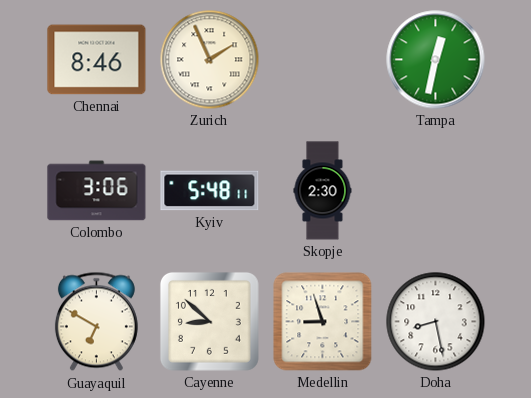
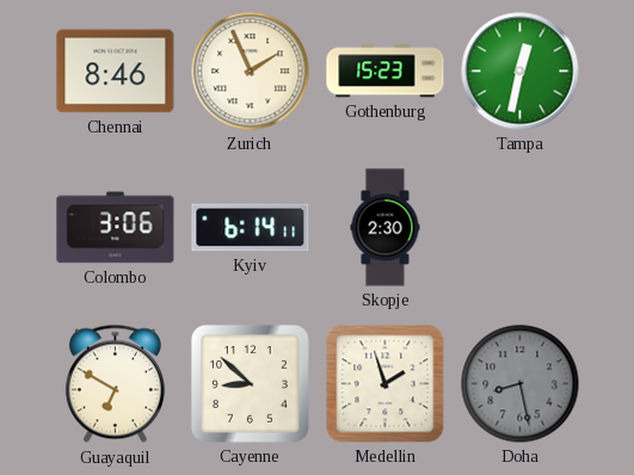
Gothenburg: none -> 15:23
Kyiv: 5:48 -> 6:14
Medellin: 8:57 -> 1:57
Doha dial: white -> grey
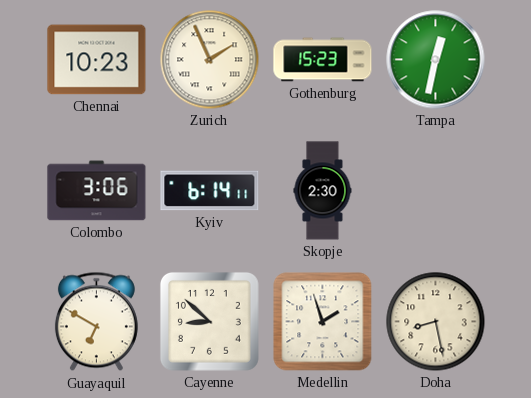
Chennai: 8:46 -> 10:23
Doha dial: grey -> cream
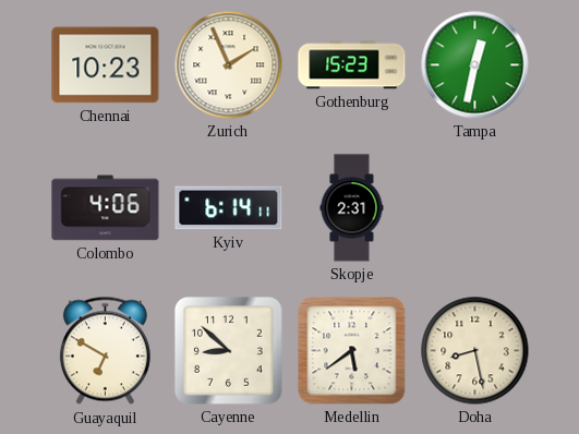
Colombo: 3:06 -> 4:06
Skopje: 2:30 -> 2:31
Medellin: 1:57 -> 5:39
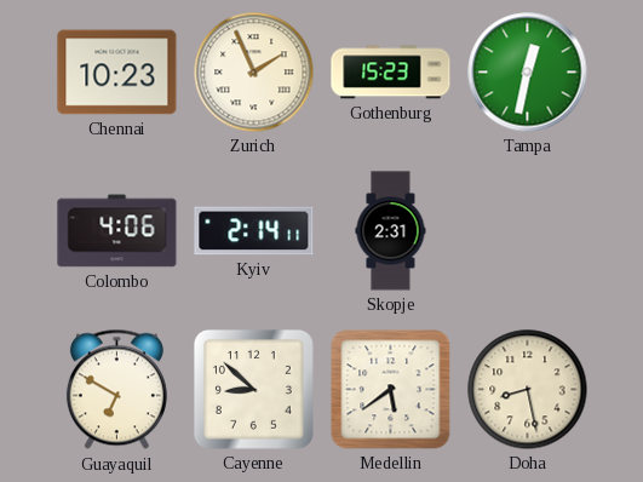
Kyiv: 6:14 -> 2:14
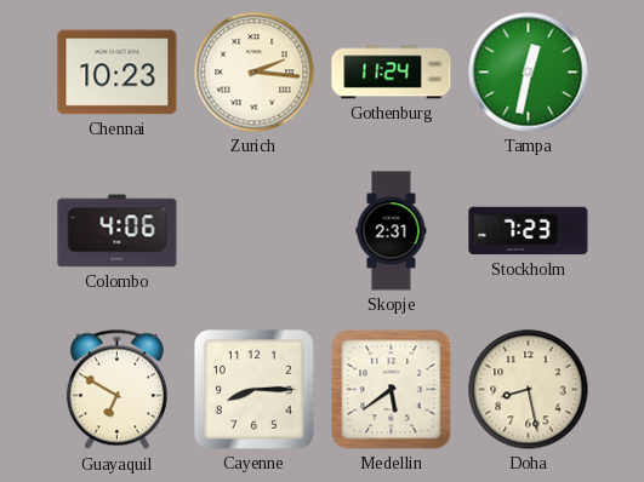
Zurich: 1:56 -> 2:16
Gothenburg: 15:23 -> 11:24
Kyiv: 2:14 -> none
Stockholm: none -> 7:23
Cayenne: 8:52 -> 8:15
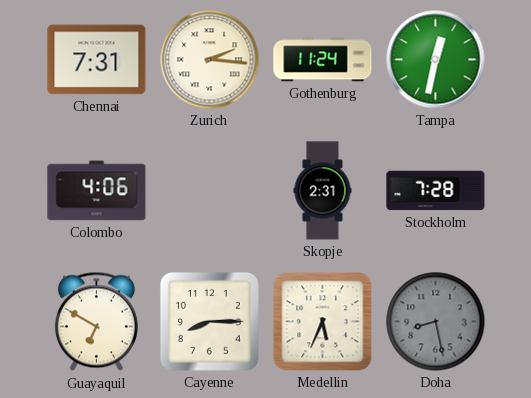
Chennai: 10:23 -> 7:31
Stockholm: 7:23 -> 7:28
Medellin: 5:39 -> 5:34
Doha dial: cream -> grey
